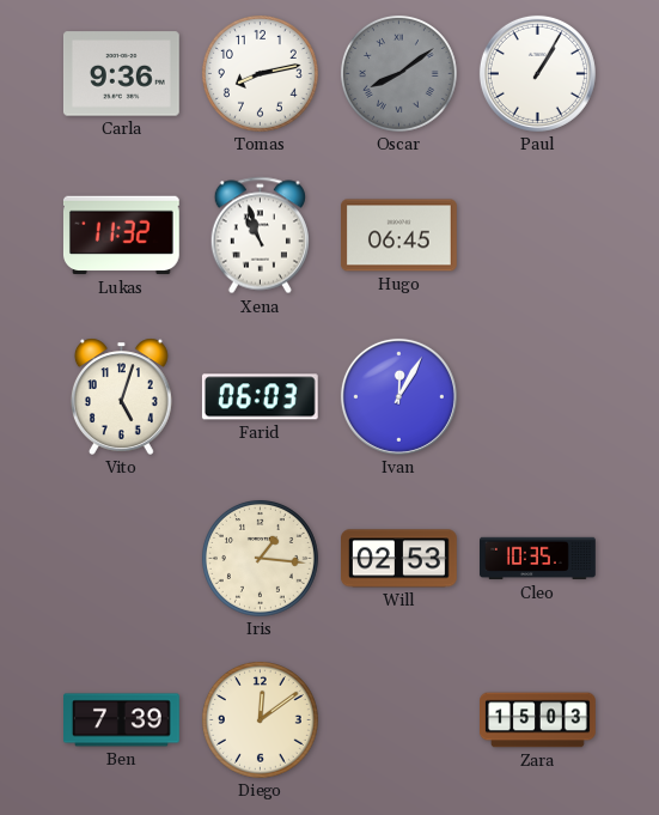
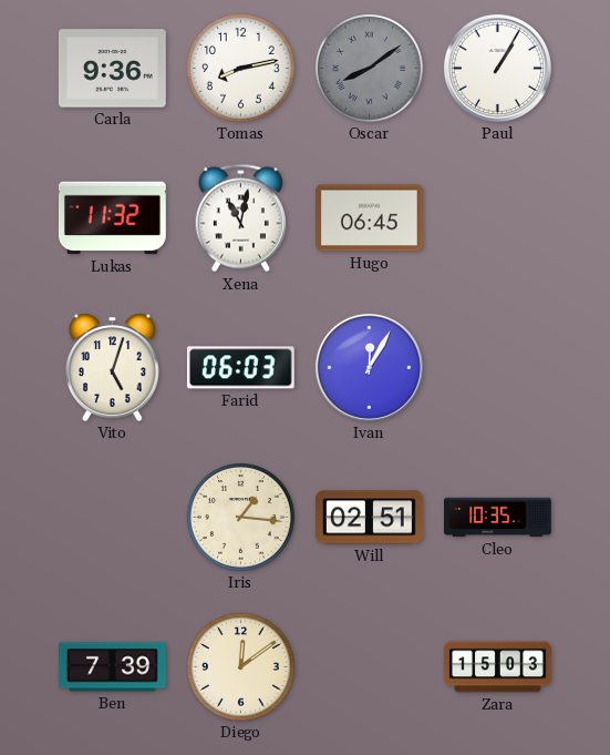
Xena: 10:57 -> 11:02
Will: 02:53 -> 02:51
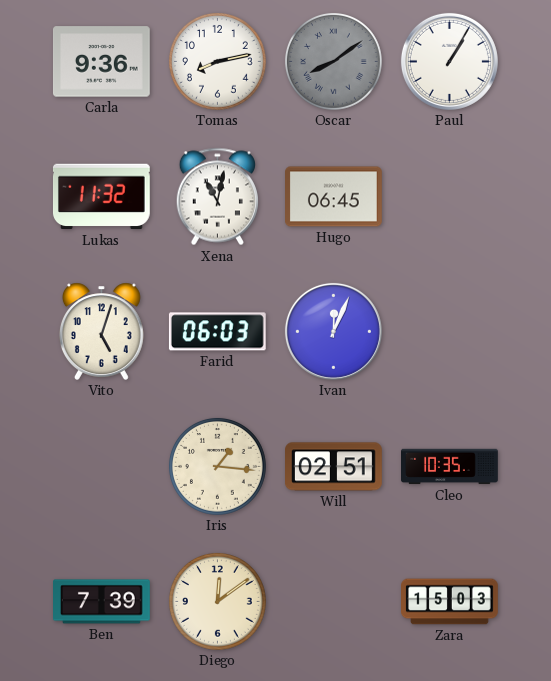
Ivan: 12:05 -> 12:04
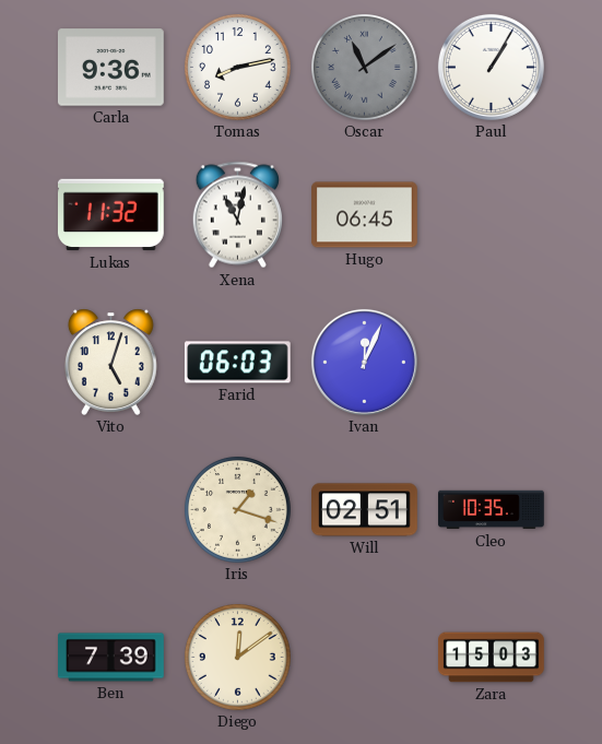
Oscar: 8:09 -> 11:09
Iris: 1:16 -> 1:18
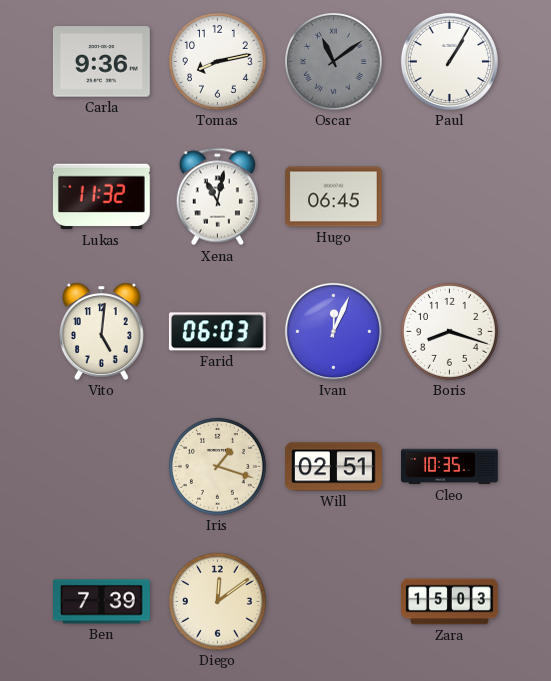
Vito: 5:03 -> 5:01
Boris: none -> 8:18
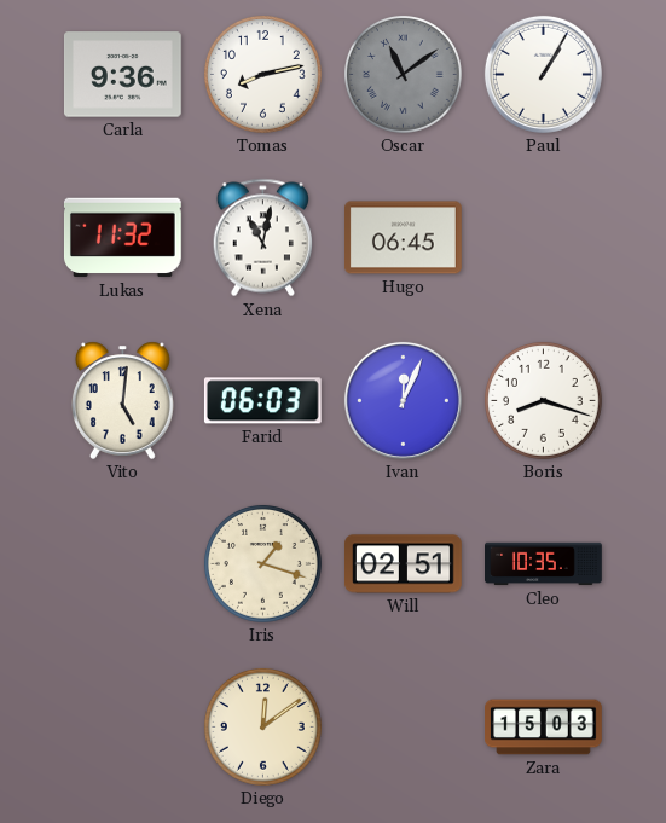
Ben: 7:39 -> none
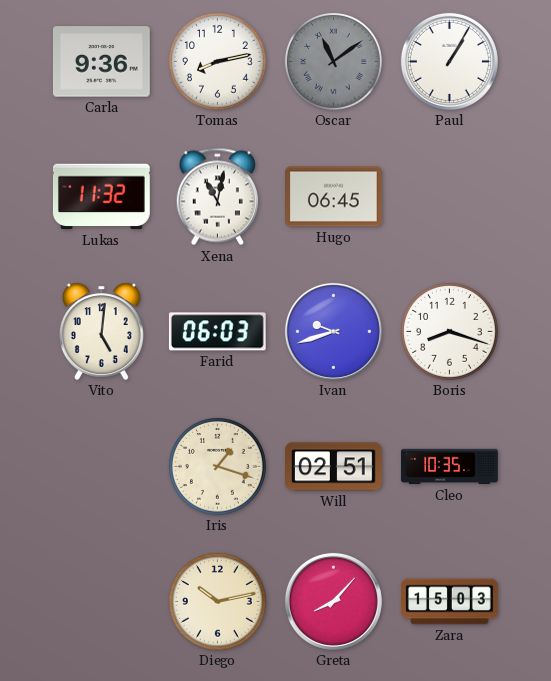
Ivan: 12:04 -> 9:42
Diego: 12:09 -> 10:13
Greta: none -> 8:07
